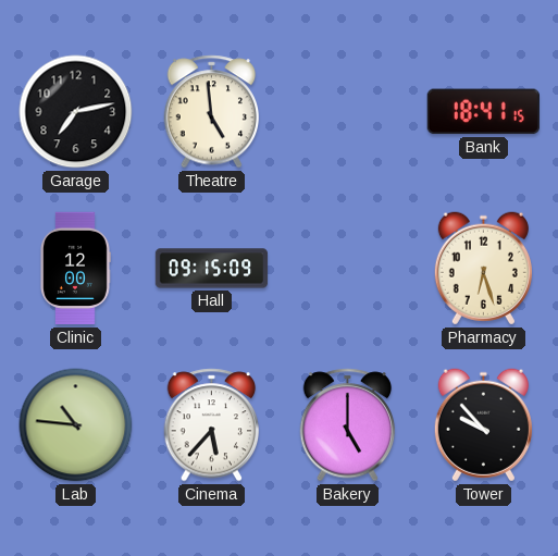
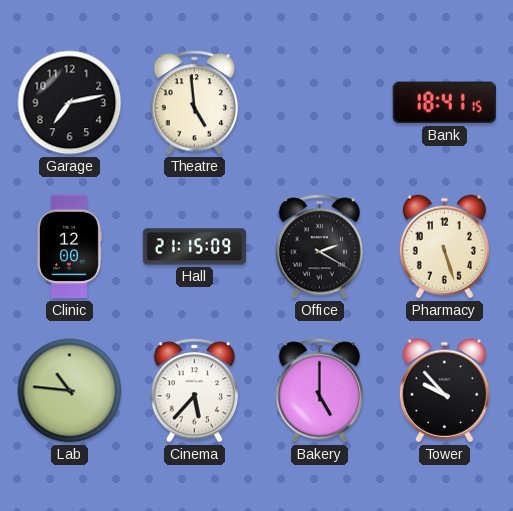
Hall: 09:15 -> 21:15
Office: none -> 2:20
Pharmacy: 6:27 -> 5:27
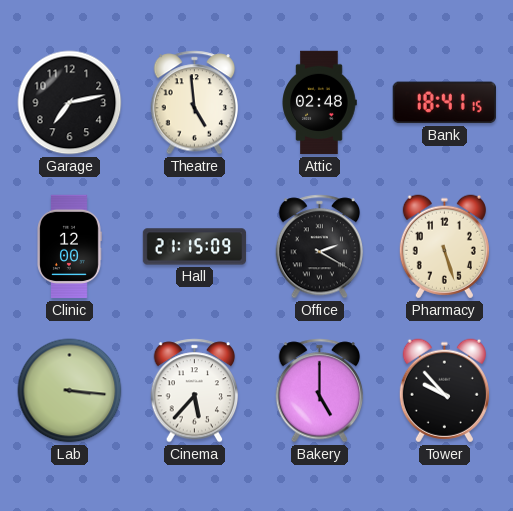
Attic: none -> 02:48
Lab: 10:46 -> 3:16
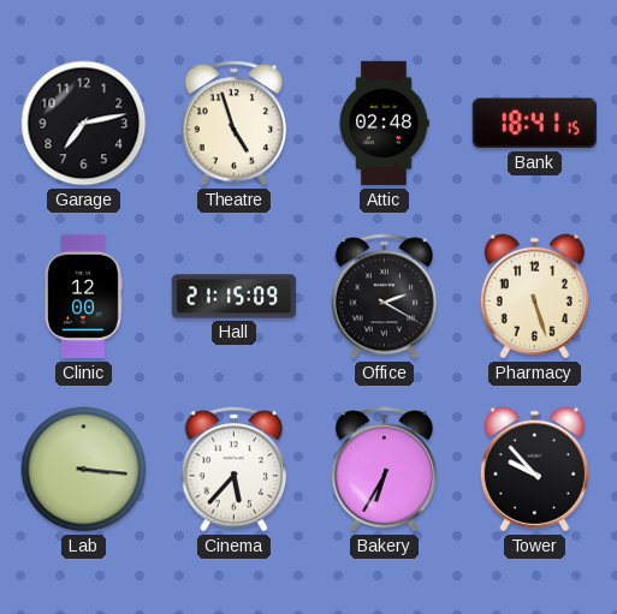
Theatre: 4:59 -> 4:57
Bakery: 5:00 -> 6:35
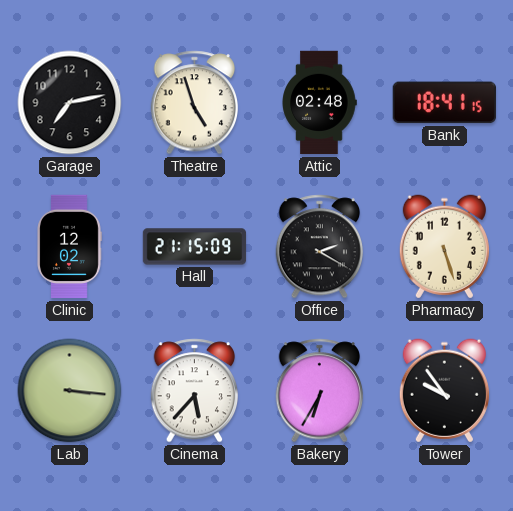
Clinic: 12:00 -> 12:02
Tower: 9:53 -> 9:54
